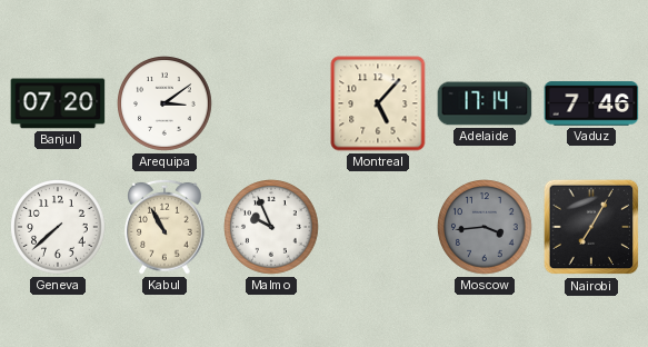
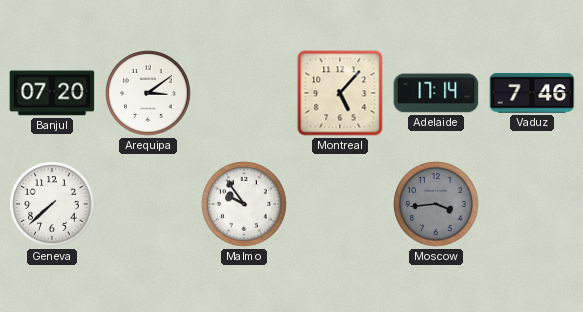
Kabul: 10:55 -> none
Malmo: 9:56 -> 9:54
Nairobi: 7:05 -> none
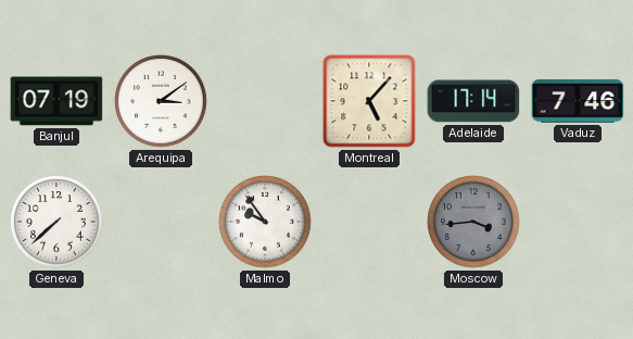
Banjul: 07:20 -> 07:19
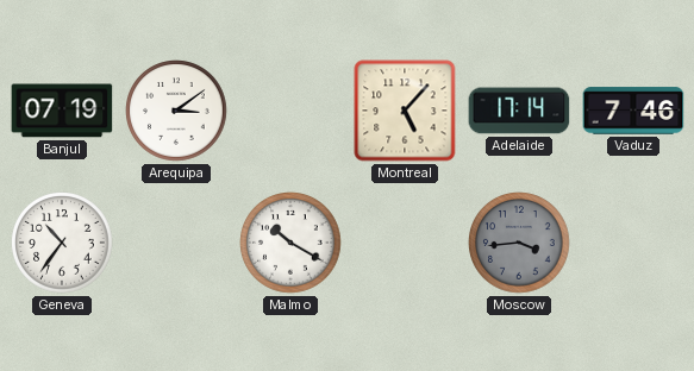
Geneva: 7:38 -> 10:36
Malmo: 9:54 -> 10:20
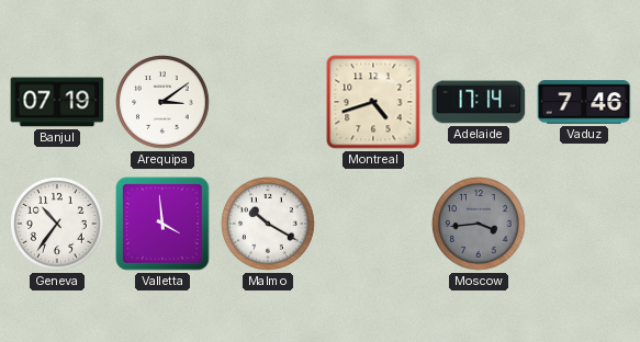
Montreal: 5:07 -> 4:42
Valletta: none -> 3:59
